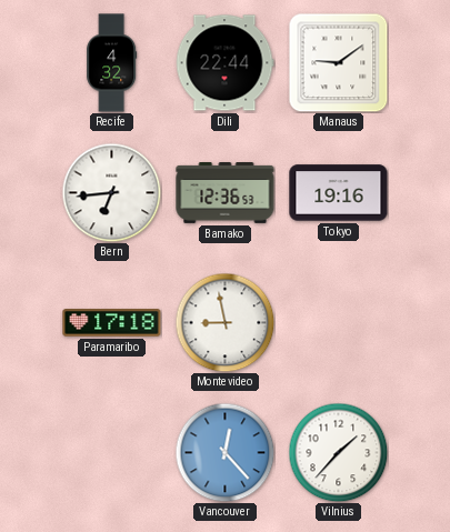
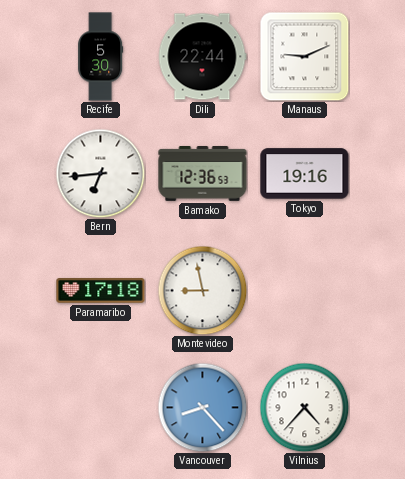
Recife: 4:32 -> 5:30
Manaus: 9:09 -> 9:11
Vancouver: 12:23 -> 8:23
Vilnius: 1:37 -> 4:37
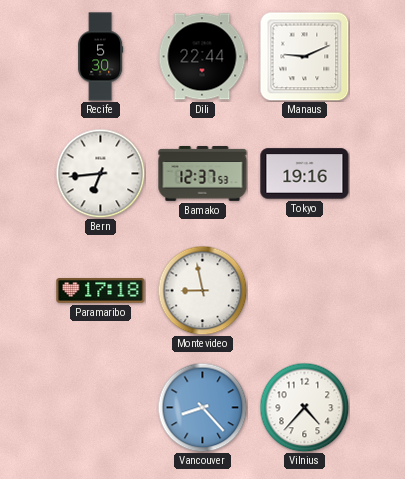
Bamako: 12:36 -> 12:37
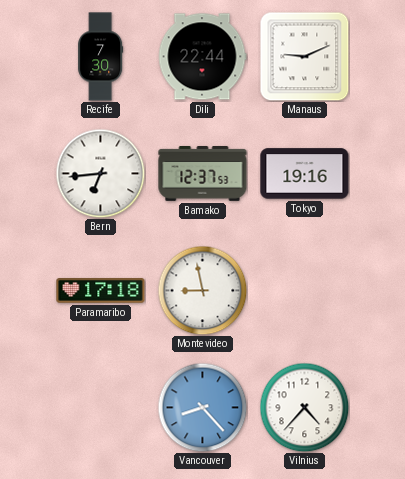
Recife: 5:30 -> 7:30
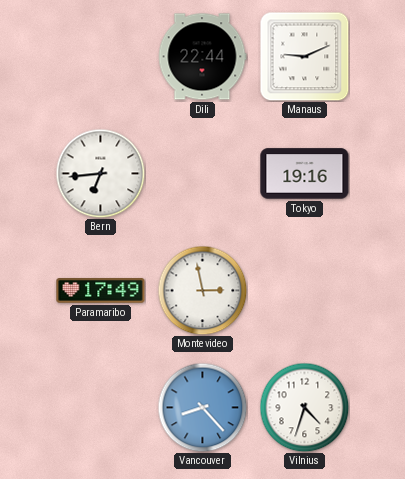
Recife: 7:30 -> none
Bamako: 12:37 -> none
Paramaribo: 17:18 -> 17:49
Montevideo: 8:58 -> 2:58
Vilnius: 4:37 -> 4:33
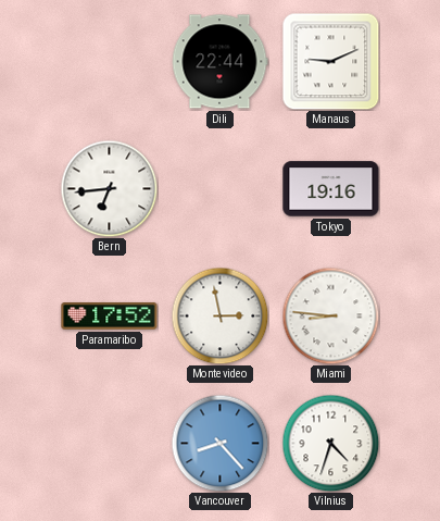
Paramaribo: 17:49 -> 17:52
Miami: none -> 8:46
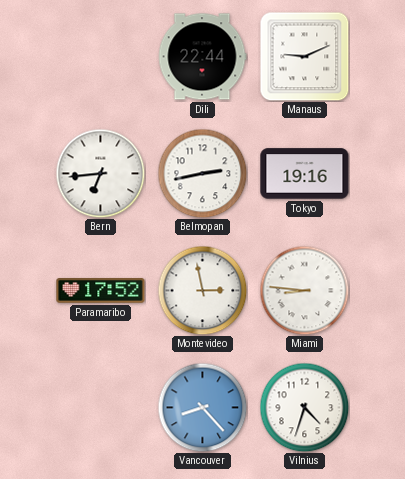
Belmopan: none -> 2:43
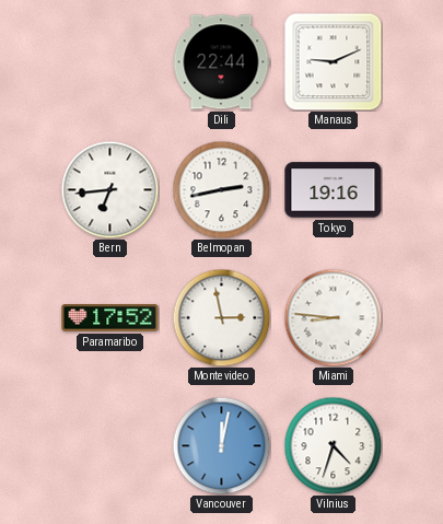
Vancouver: 8:23 -> 12:02
